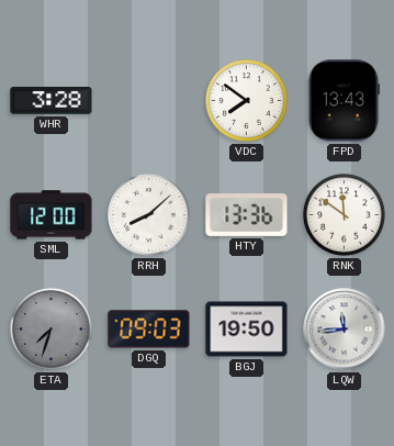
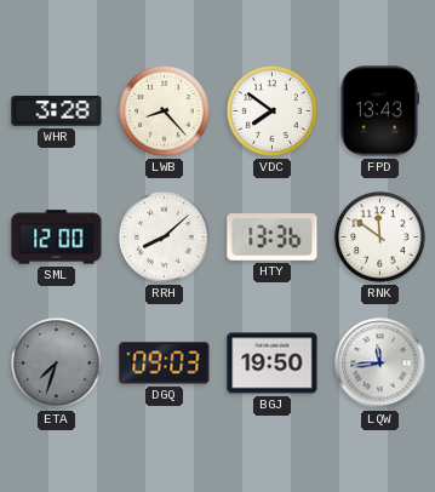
LWB: none -> 8:23
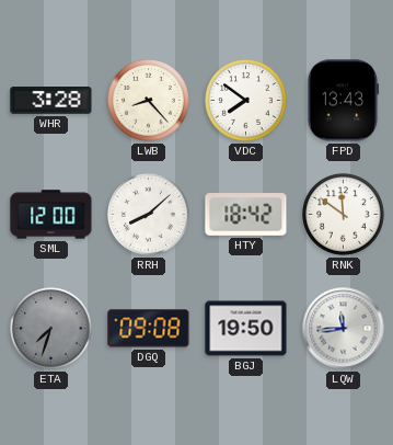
HTY: 13:36 -> 18:42
DGQ: 09:03 -> 09:08
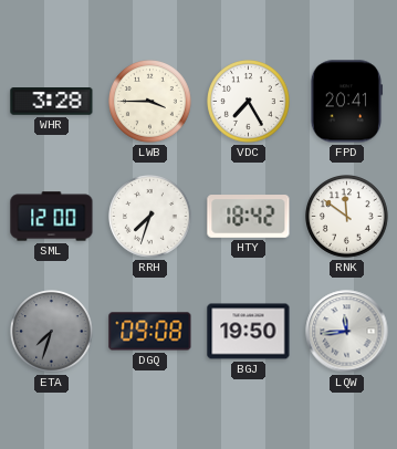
LWB: 8:23 -> 3:45
VDC: 7:51 -> 7:25
FPD: 13:43 -> 20:41
RRH: 8:08 -> 7:33
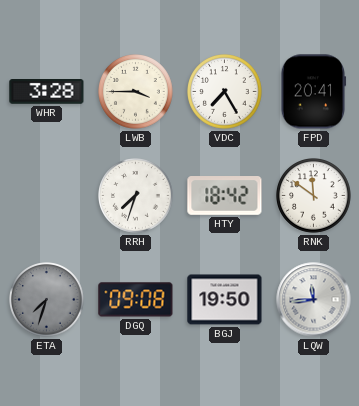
SML: 12:00 -> none
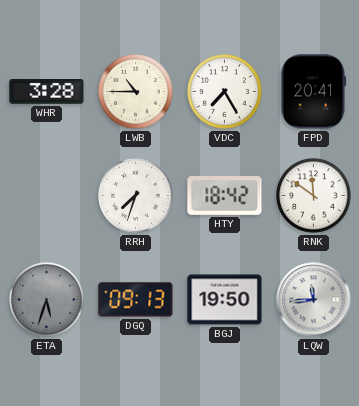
LWB: 3:45 -> 10:45
ETA: 7:33 -> 5:33
DGQ: 09:08 -> 09:13
